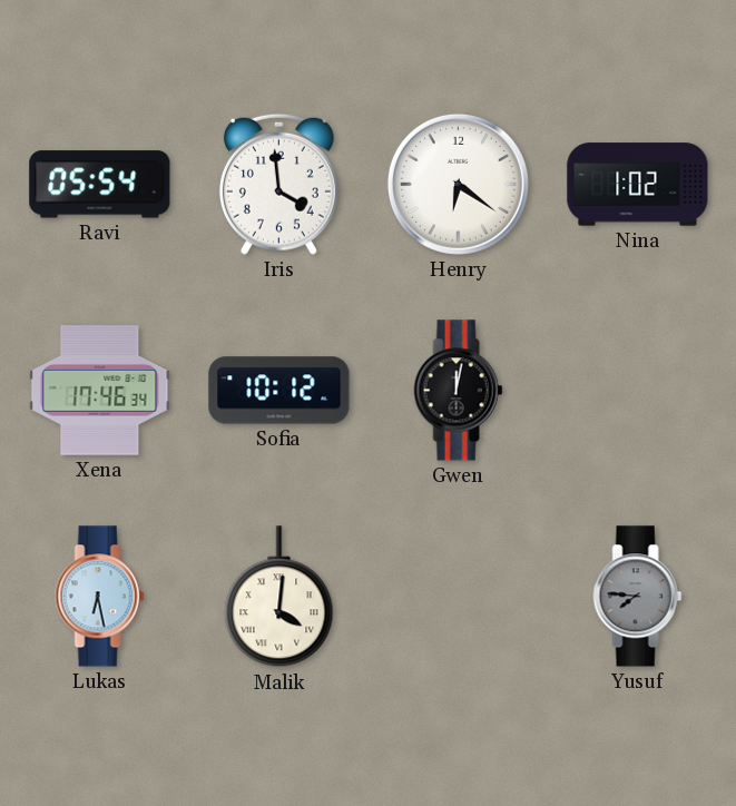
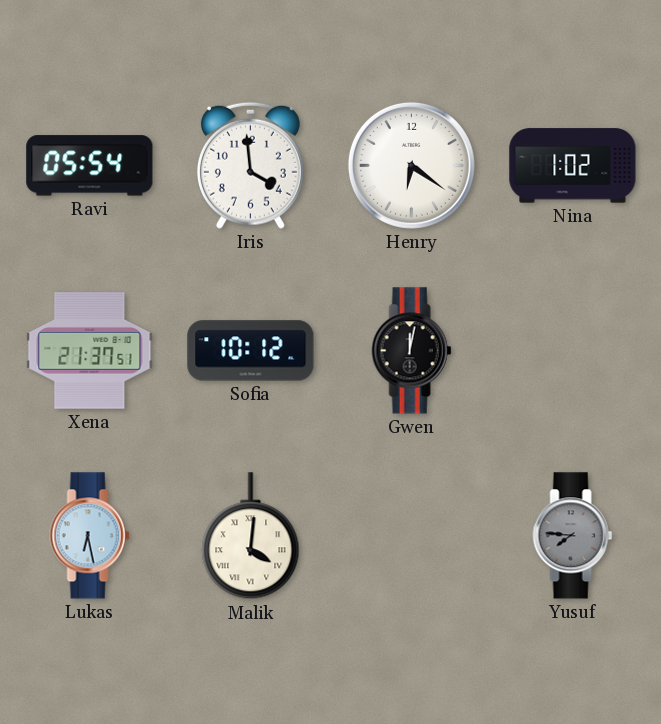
Xena: 17:46 -> 21:37
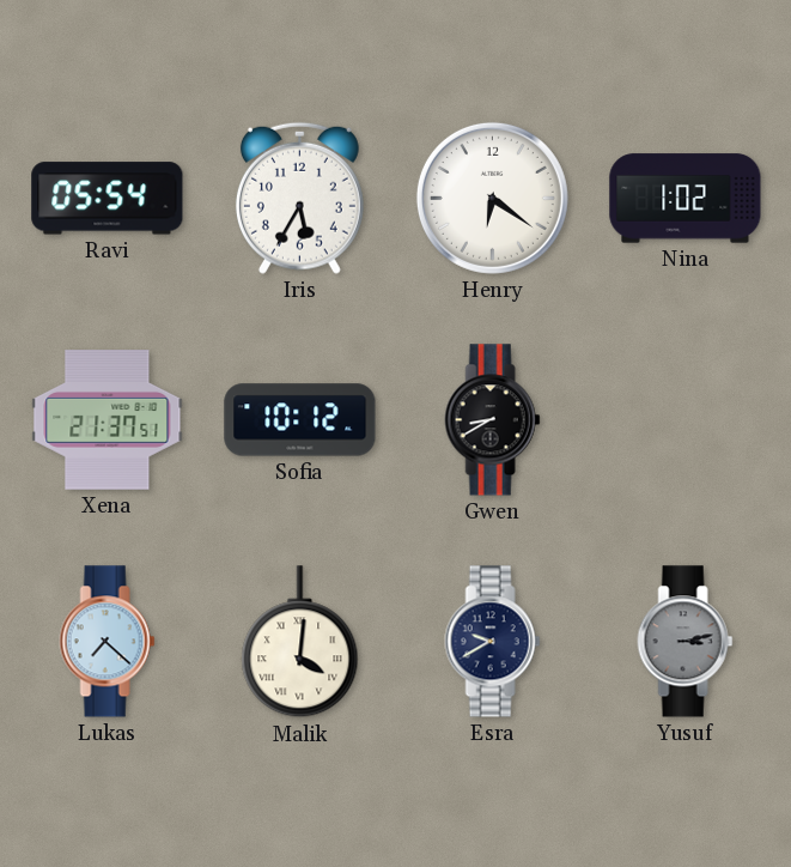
Iris: 3:59 -> 5:35
Gwen: 12:02 -> 8:40
Lukas: 6:28 -> 7:22
Esra: none -> 9:40
Yusuf: 7:46 -> 3:13
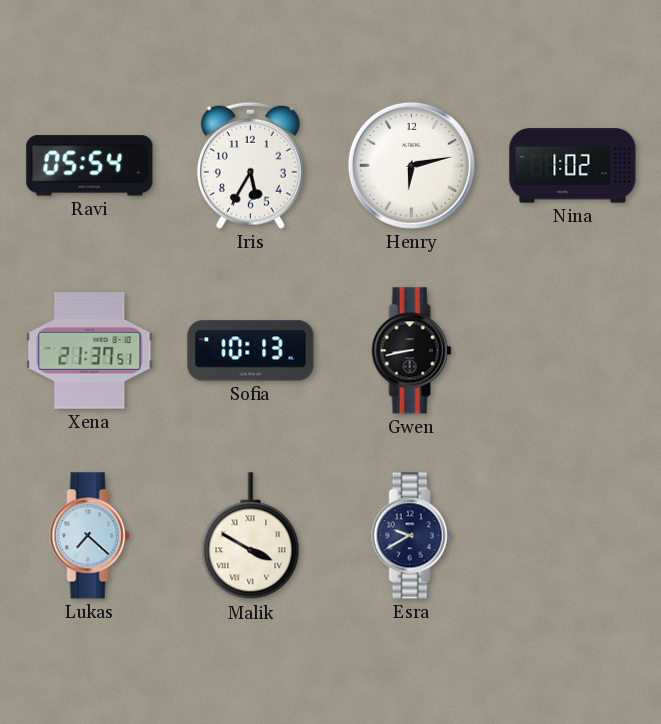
Henry: 6:21 -> 6:13
Sofia: 10:12 -> 10:13
Gwen: 8:40 -> 8:43
Malik: 4:01 -> 3:50
Yusuf: 3:13 -> none
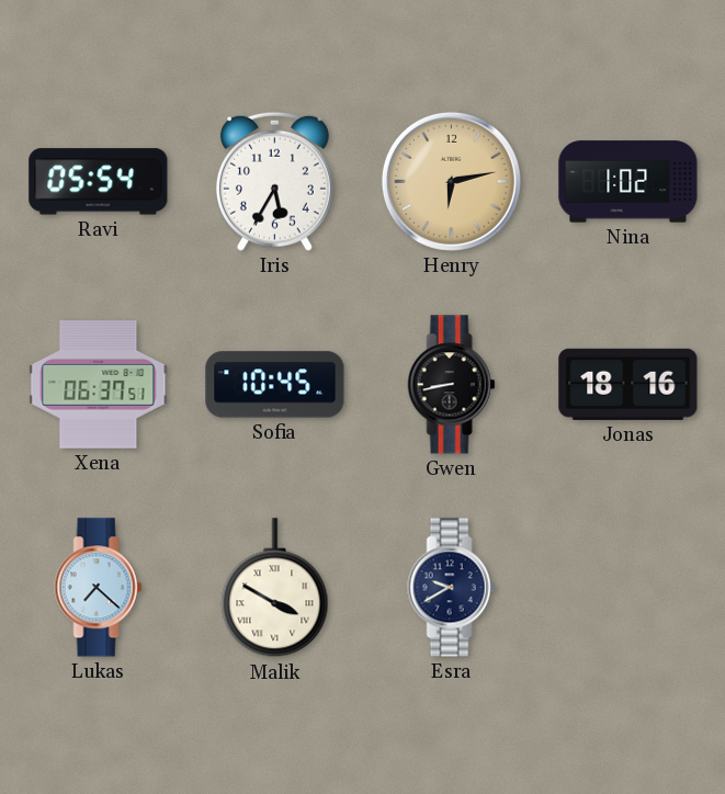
Henry dial: white -> champagne
Xena: 21:37 -> 06:37
Sofia: 10:13 -> 10:45
Jonas: none -> 18:16
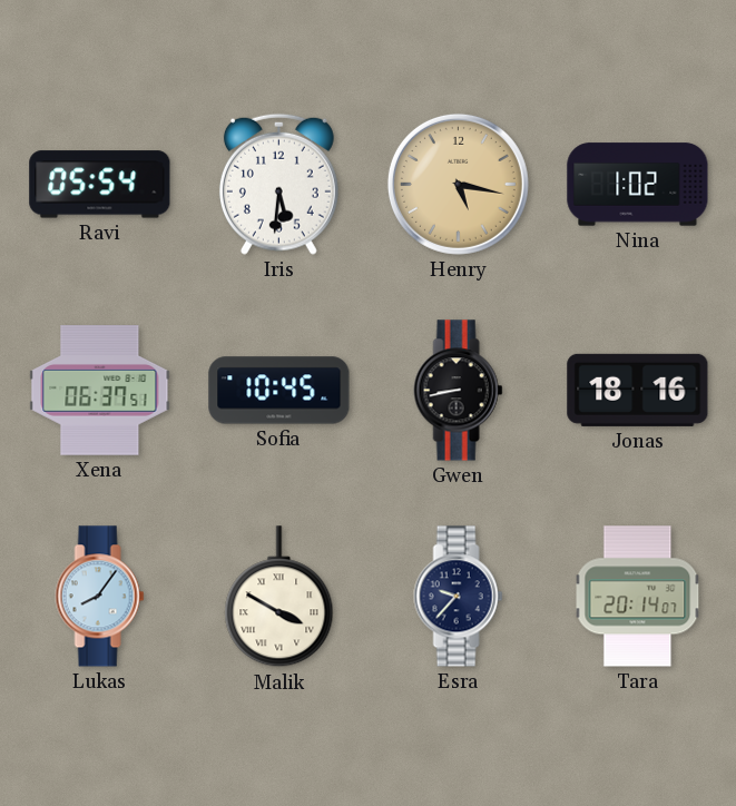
Iris: 5:35 -> 5:31
Henry: 6:13 -> 5:17
Lukas: 7:22 -> 8:06
Esra: 9:40 -> 9:37
Tara: none -> 20:14
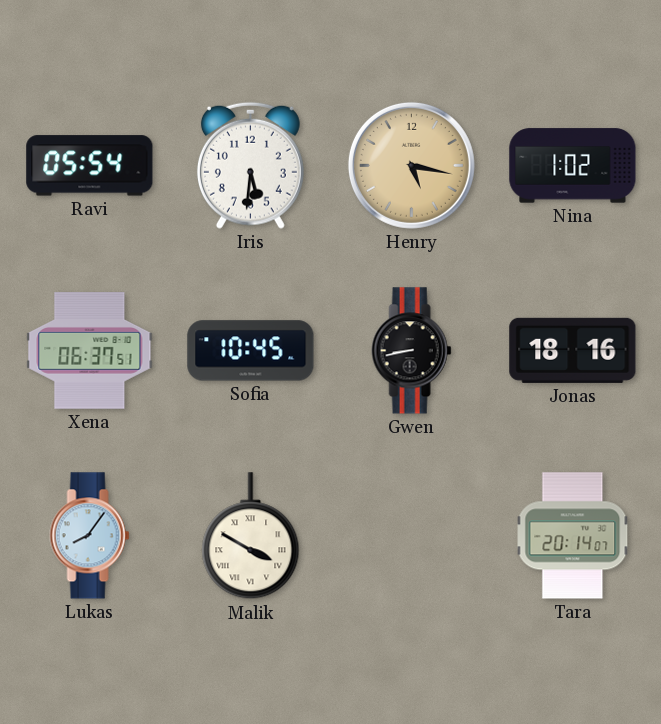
Esra: 9:37 -> none
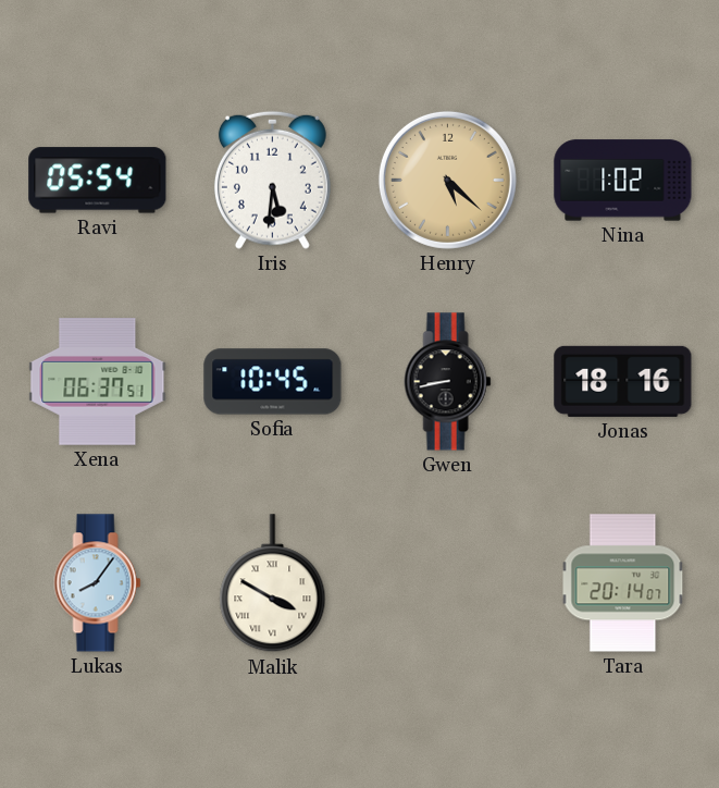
Henry: 5:17 -> 5:22
